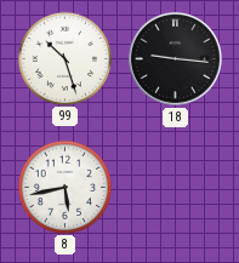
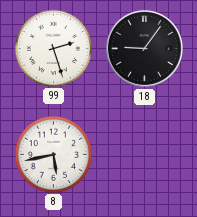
99: 10:27 -> 2:27
18: 9:16 -> 9:06
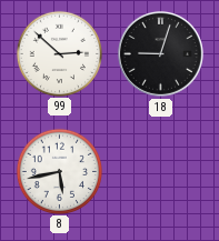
99: 2:27 -> 2:52
18: 9:06 -> 9:03
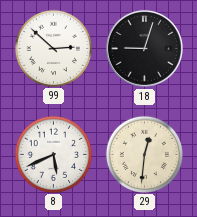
8: 5:43 -> 5:41
29: none -> 12:31
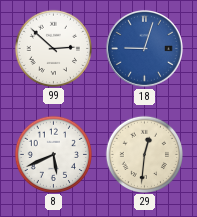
18 dial: black -> blue
